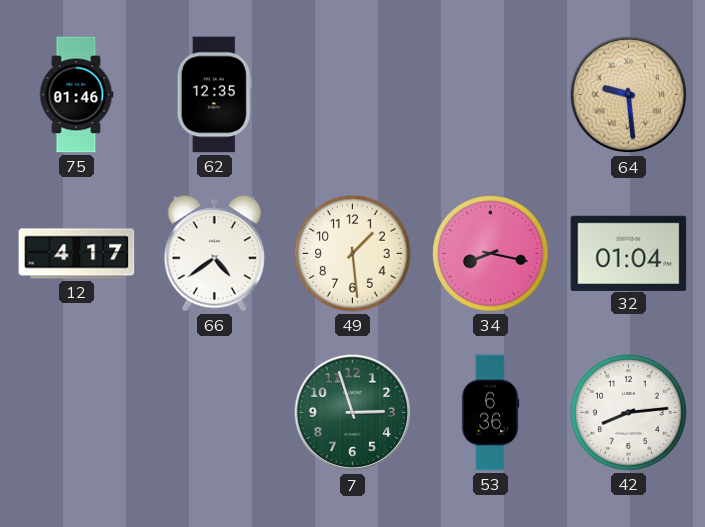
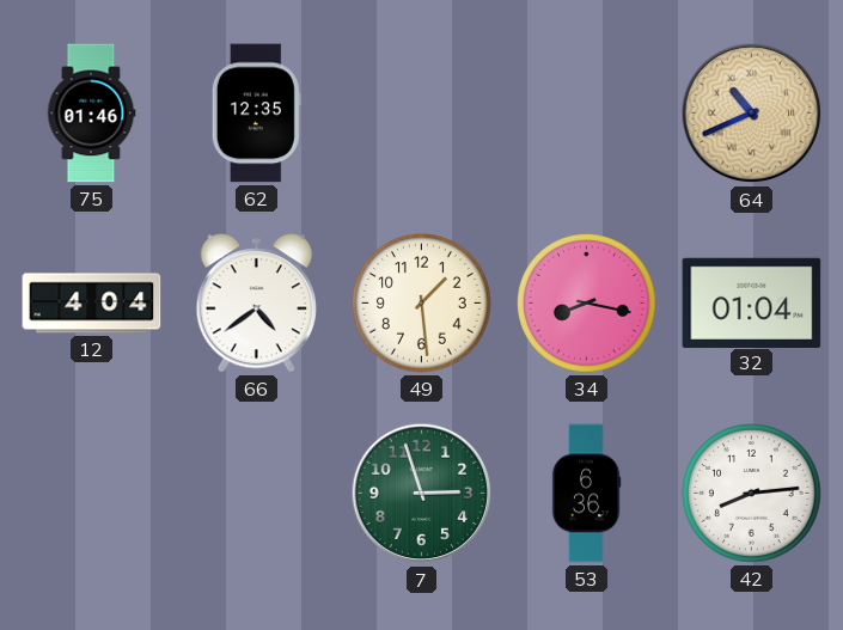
64: 9:29 -> 10:41
12: 4:17 -> 4:04
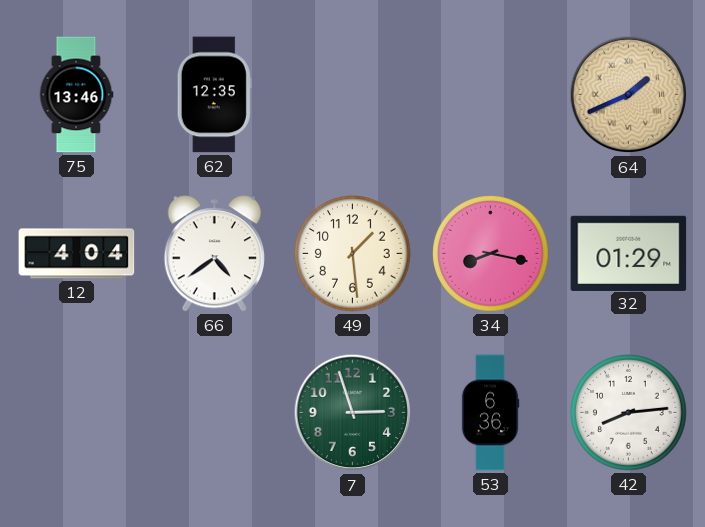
75: 01:46 -> 13:46
64: 10:41 -> 1:41
32: 01:04 -> 01:29
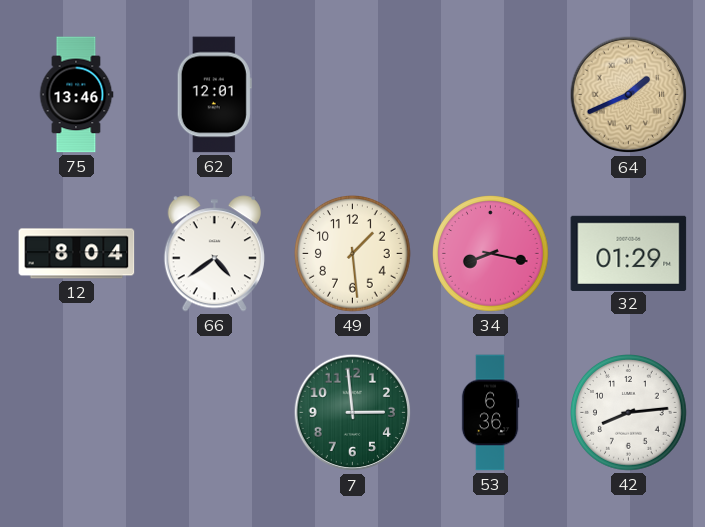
62: 12:35 -> 12:01
12: 4:04 -> 8:04
7: 2:57 -> 2:59
